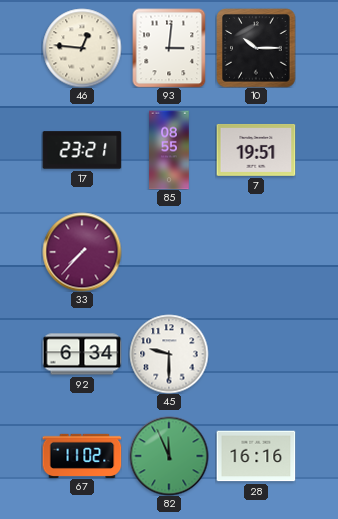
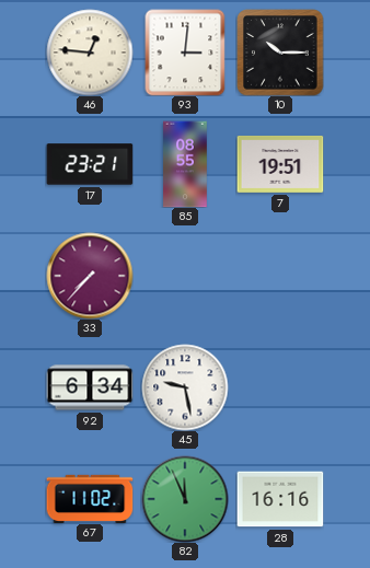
45: 9:30 -> 9:28
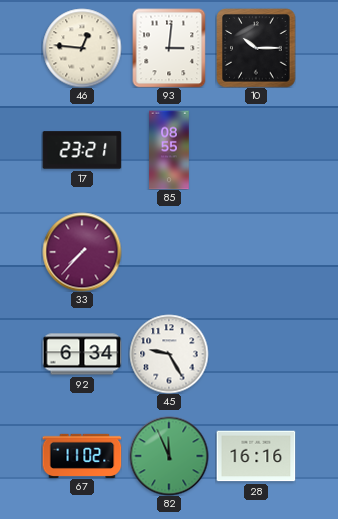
7: 19:51 -> none
45: 9:28 -> 9:25
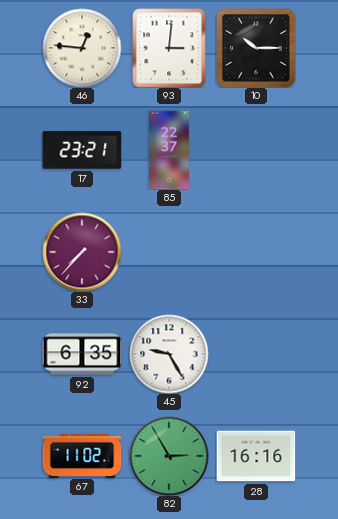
85: 08:55 -> 22:37
92: 6:34 -> 6:35
82: 11:56 -> 2:55
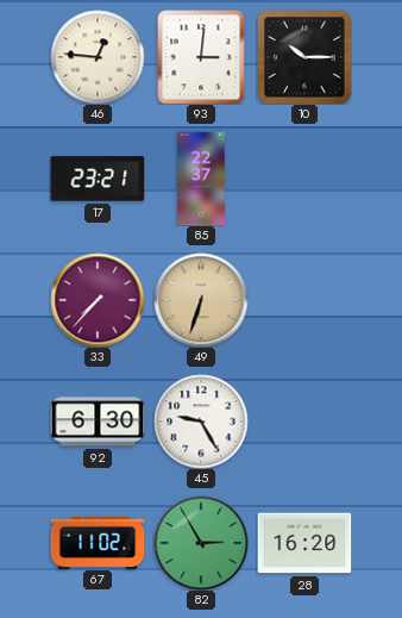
49: none -> 6:33
92: 6:35 -> 6:30
28: 16:16 -> 16:20
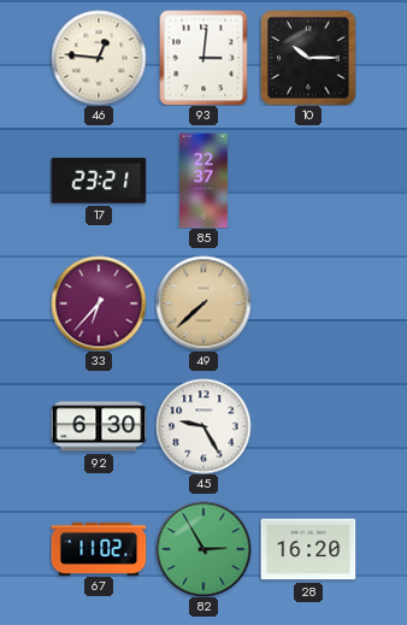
33: 7:37 -> 6:37
49: 6:33 -> 7:38
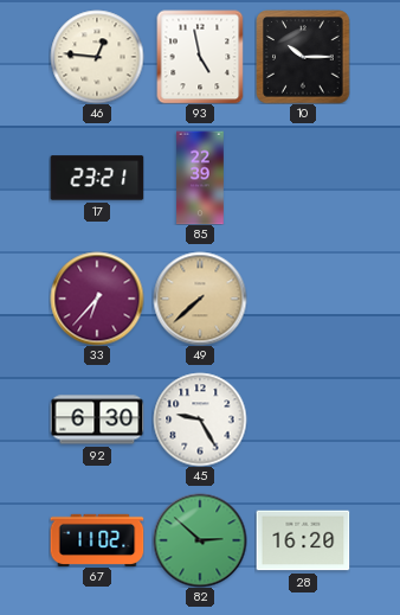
93: 3:01 -> 4:58
85: 22:37 -> 22:39
82: 2:55 -> 2:52
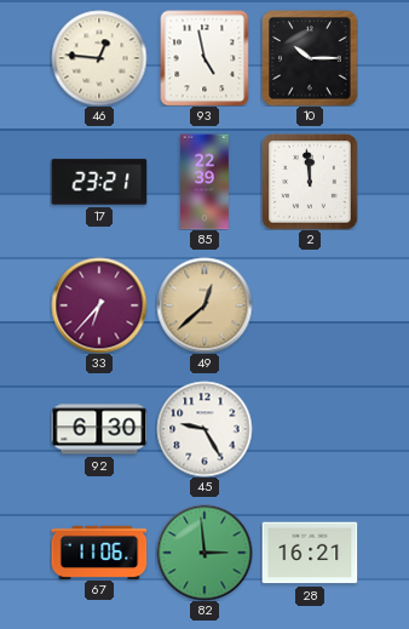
2: none -> 11:59
49: 7:38 -> 12:38
67: 11:02 -> 11:06
82: 2:52 -> 2:59
28: 16:20 -> 16:21
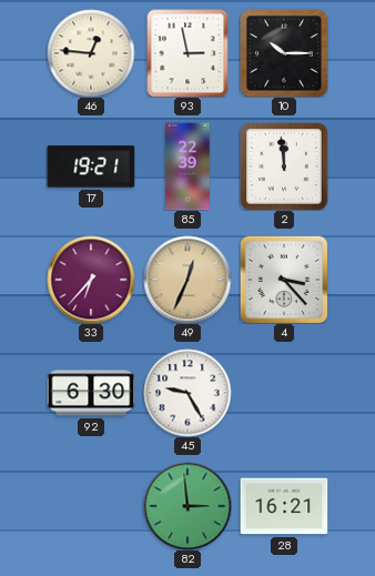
93: 4:58 -> 2:58
17: 23:21 -> 19:21
49: 12:38 -> 12:34
4: none -> 3:23
67: 11:06 -> none
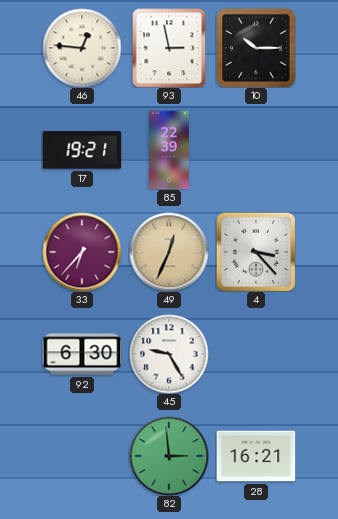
2: 11:59 -> none
